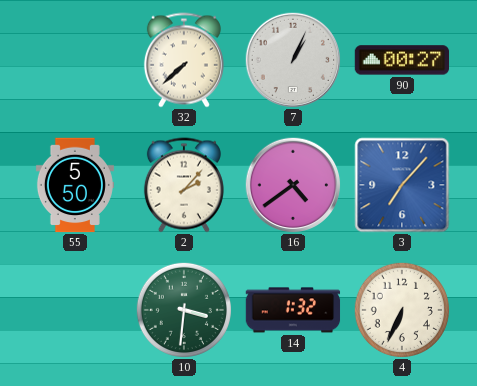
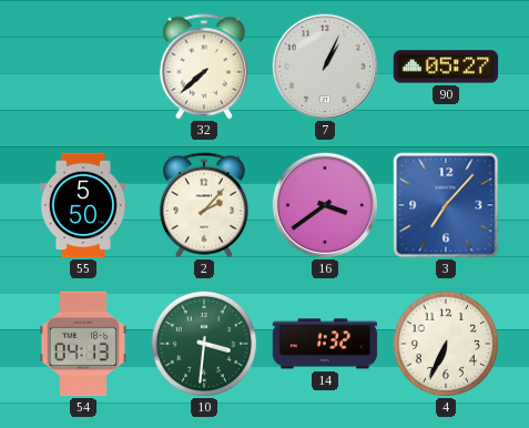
90: 00:27 -> 05:27
16: 4:39 -> 3:39
54: none -> 04:13
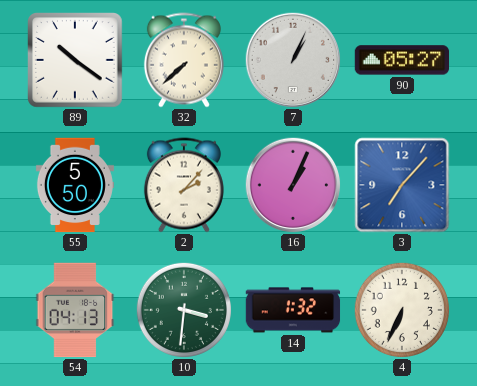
89: none -> 10:21
16: 3:39 -> 1:04
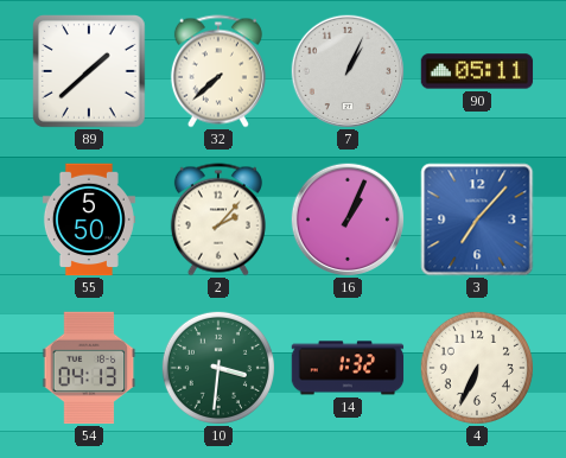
89: 10:21 -> 1:38
90: 05:27 -> 05:11
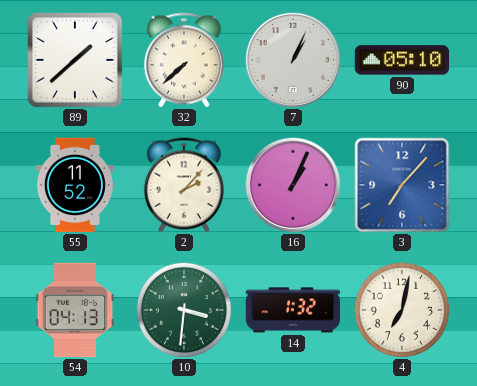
90: 05:11 -> 05:10
55: 5:50 -> 11:52
4: 6:34 -> 7:02
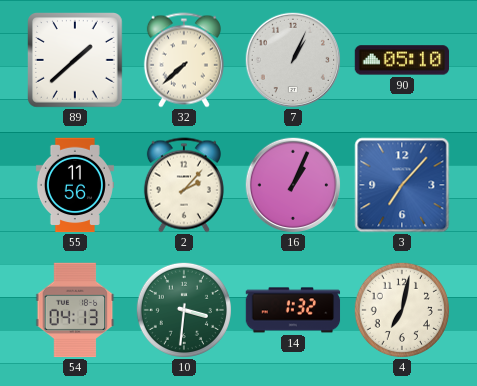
55: 11:52 -> 11:56
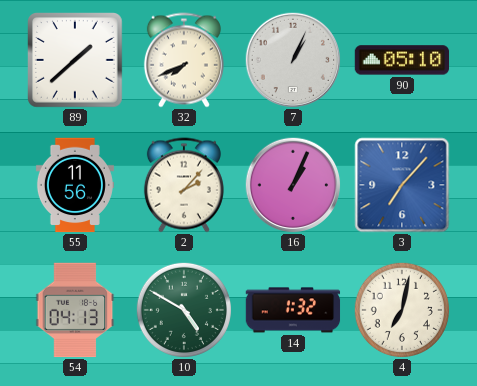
32: 7:38 -> 7:41
10: 3:31 -> 4:50
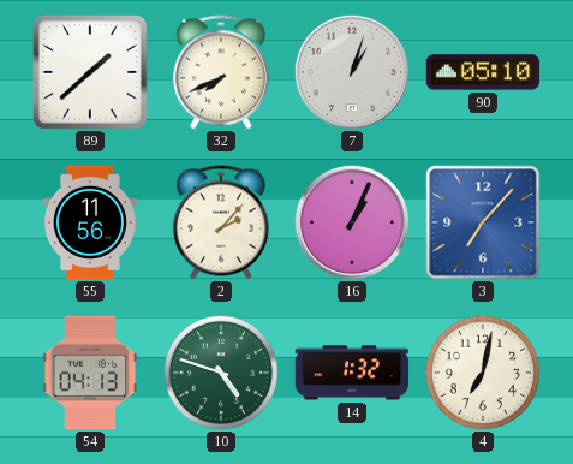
7: 1:04 -> 1:03
10: 4:50 -> 4:48
